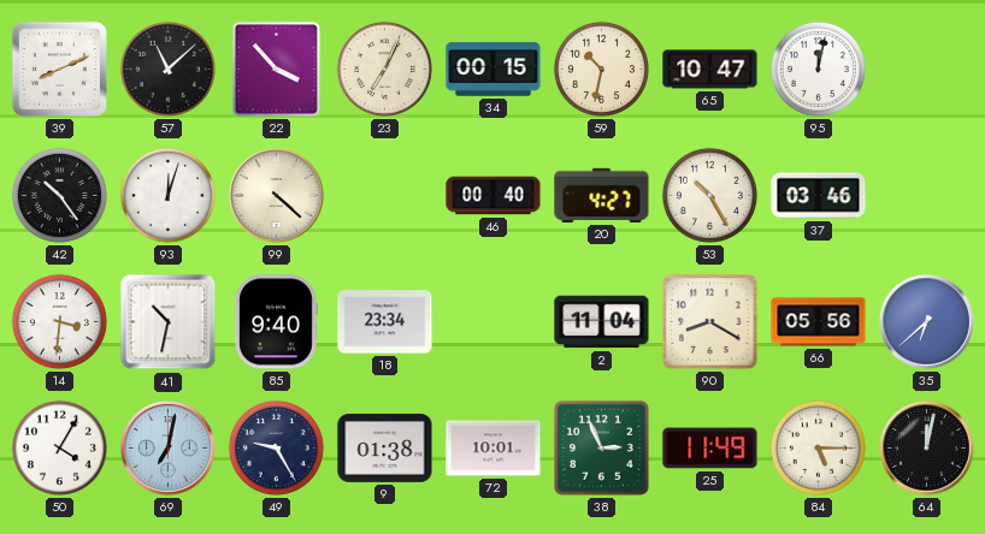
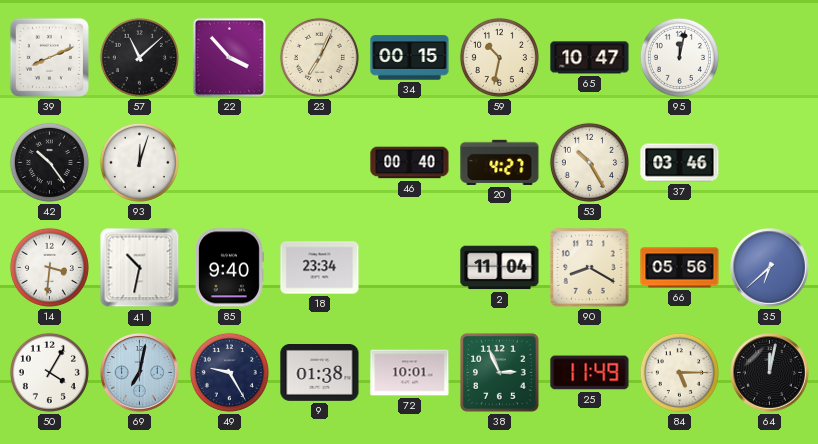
99: 4:22 -> none
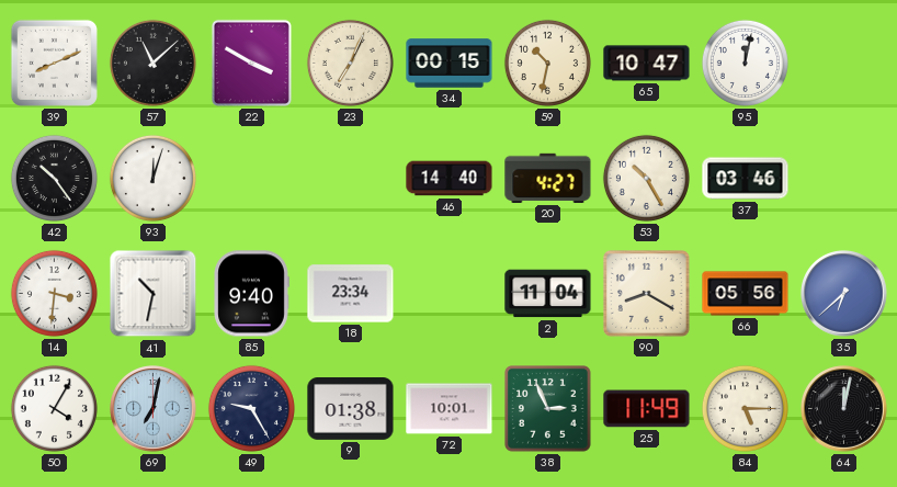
22: 3:53 -> 3:50
46: 00:40 -> 14:40
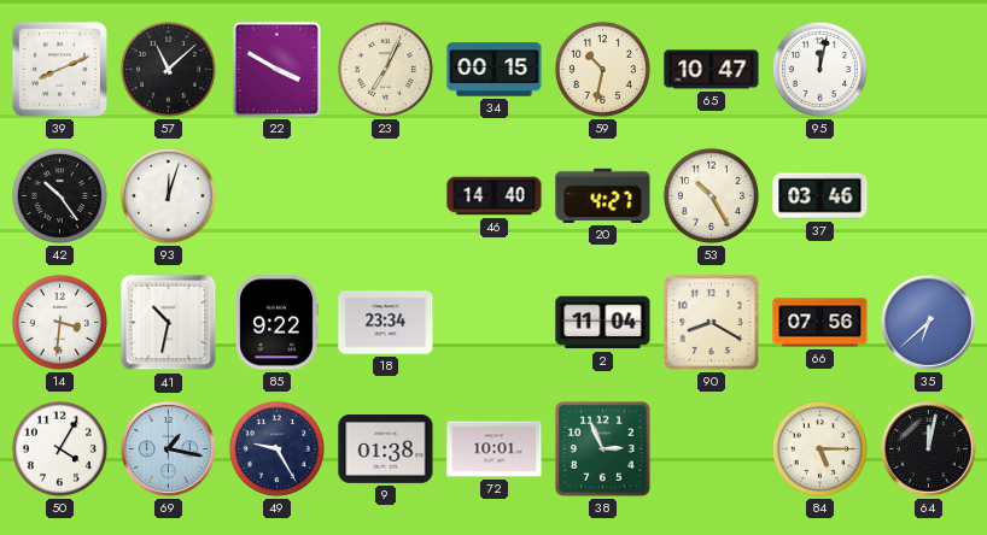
85: 9:40 -> 9:22
66: 05:56 -> 07:56
69: 7:02 -> 1:17
25: 11:49 -> none
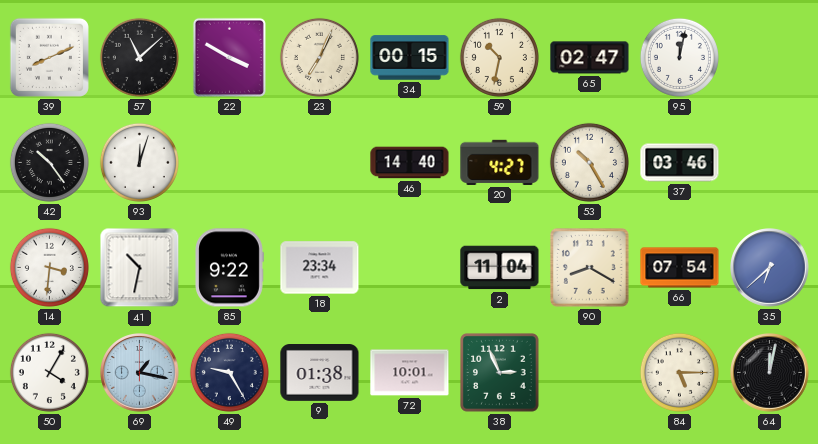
65: 10:47 -> 02:47
66: 07:56 -> 07:54
